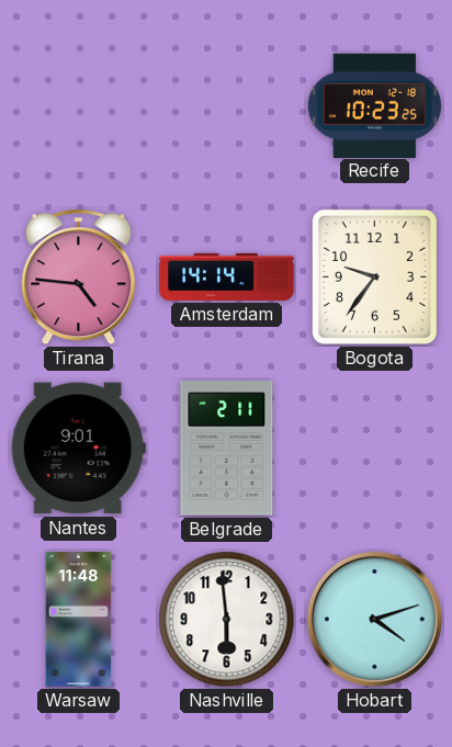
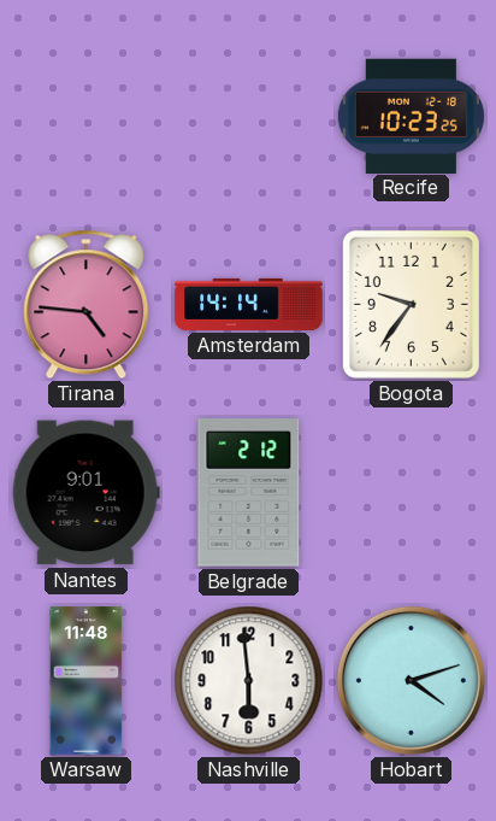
Belgrade: 2:11 -> 2:12
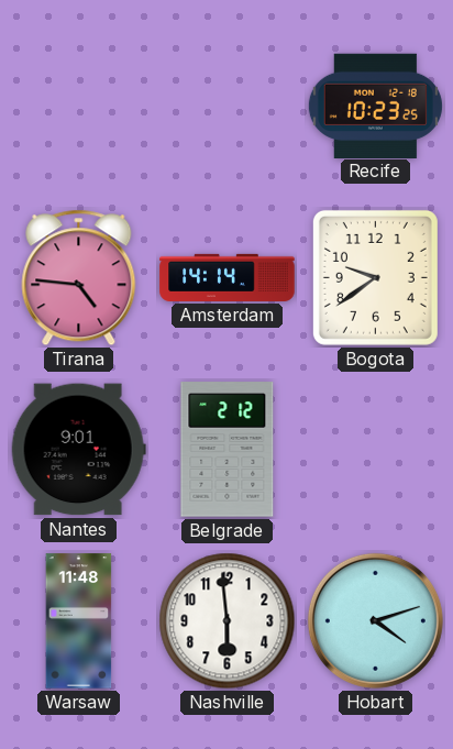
Bogota: 9:36 -> 9:39
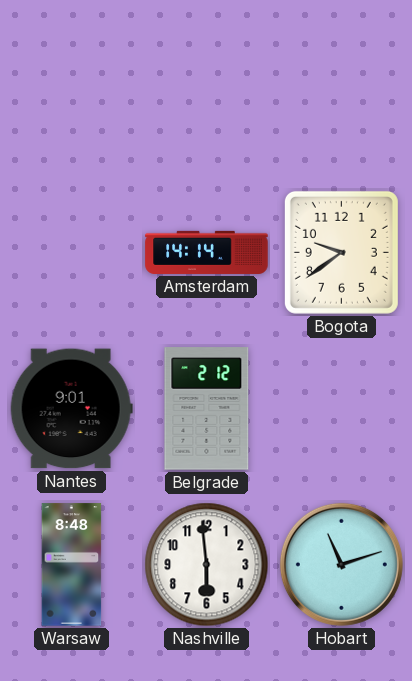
Recife: 10:23 -> none
Tirana: 4:46 -> none
Warsaw: 11:48 -> 8:48
Hobart: 4:12 -> 11:12
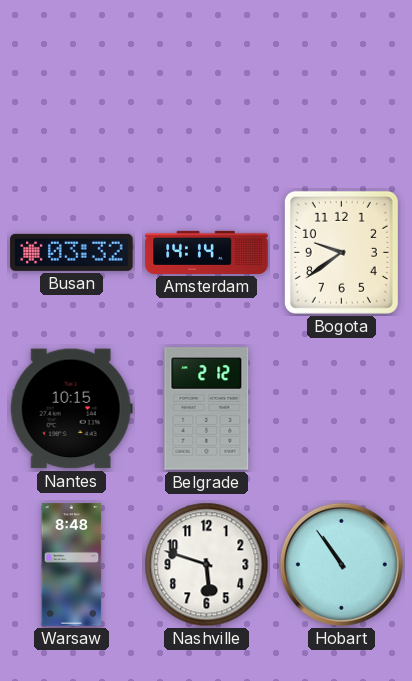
Busan: none -> 03:32
Nantes: 9:01 -> 10:15
Nashville: 5:59 -> 5:48
Hobart: 11:12 -> 10:54
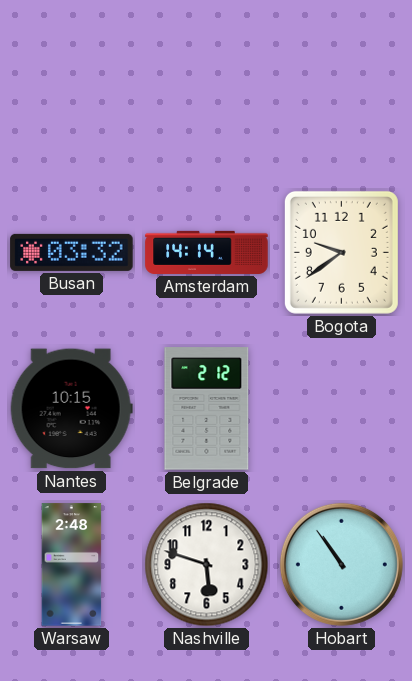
Warsaw: 8:48 -> 2:48
